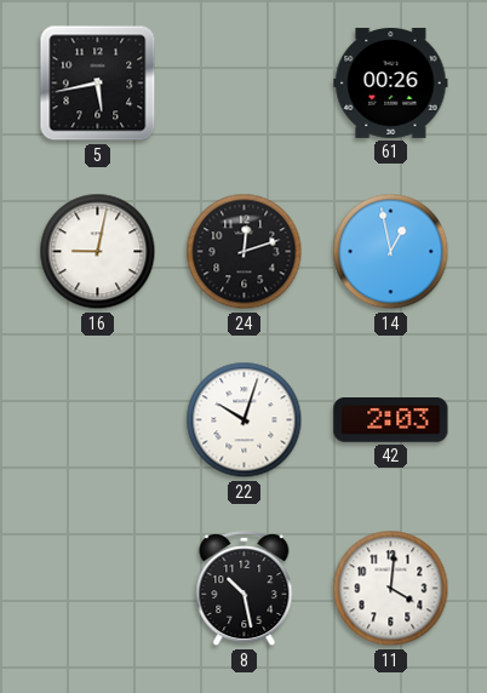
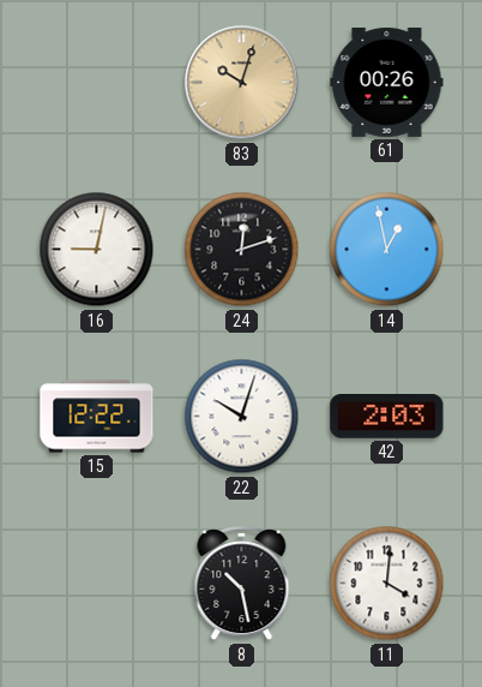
5: 5:43 -> none
83: none -> 10:03
15: none -> 12:22
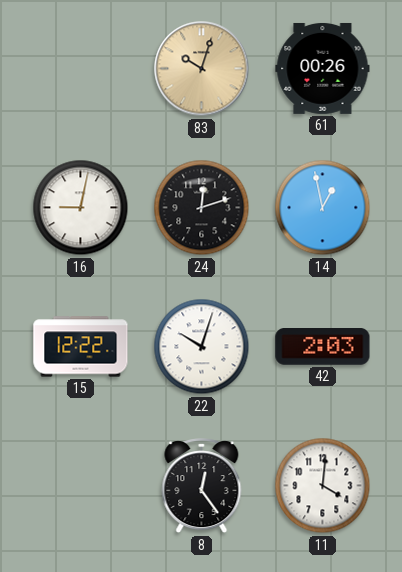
8: 10:28 -> 12:24
